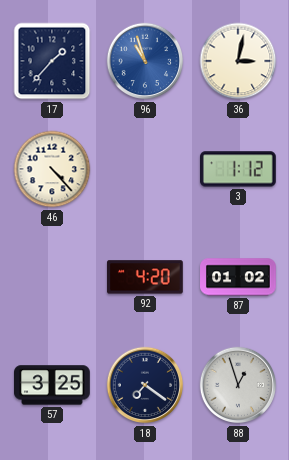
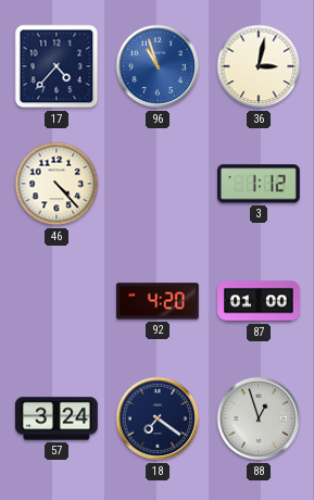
17: 1:37 -> 4:37
87: 01:02 -> 01:00
57: 3:25 -> 3:24
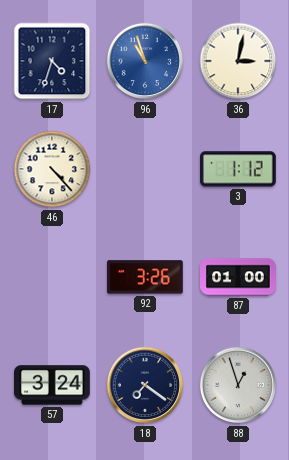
17: 4:37 -> 4:33
92: 4:20 -> 3:26
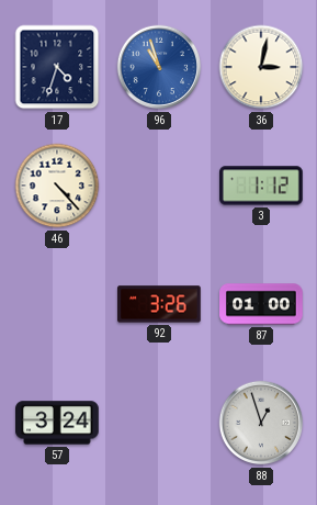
18: 7:21 -> none
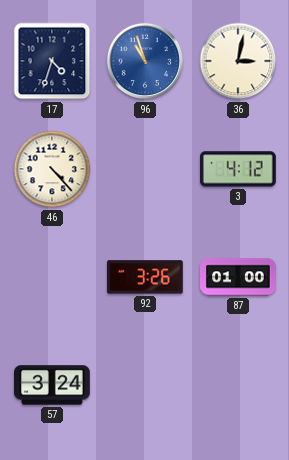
3: 1:12 -> 4:12
88: 12:57 -> none
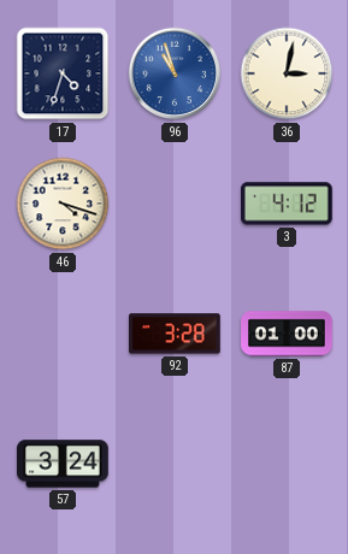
46: 4:23 -> 4:18
92: 3:26 -> 3:28
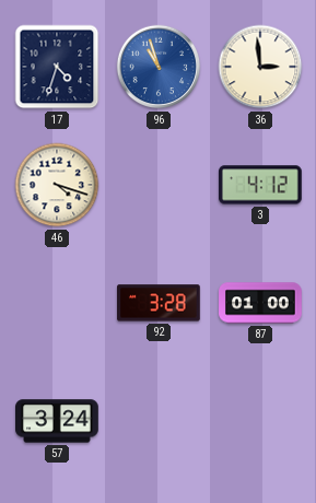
36: 3:02 -> 2:59
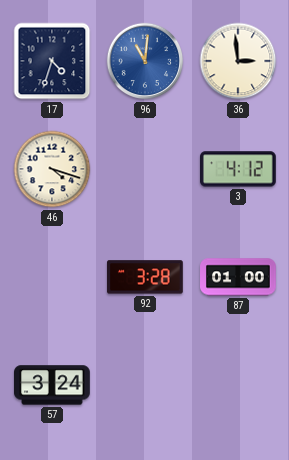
96: 10:57 -> 11:01
